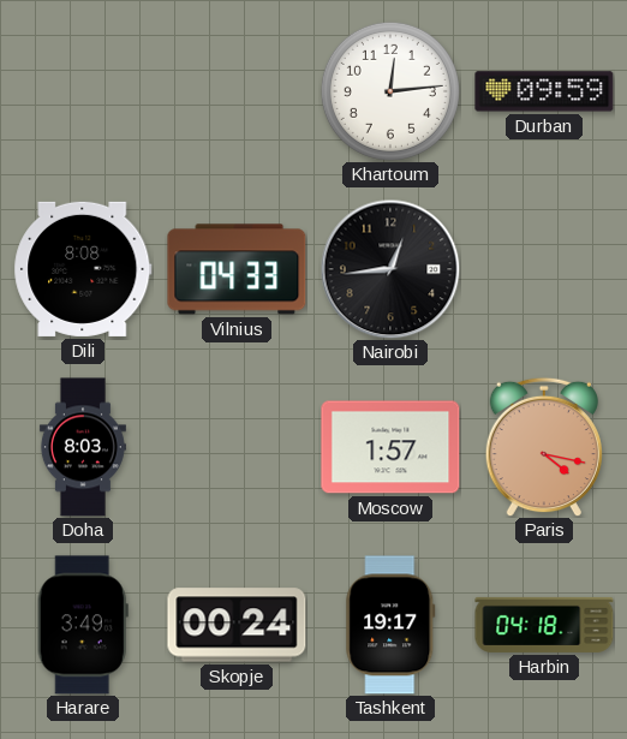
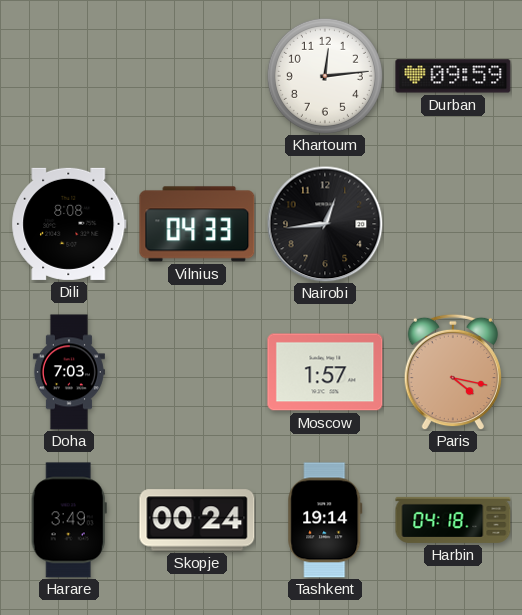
Doha: 8:03 -> 7:03
Tashkent: 19:17 -> 19:14
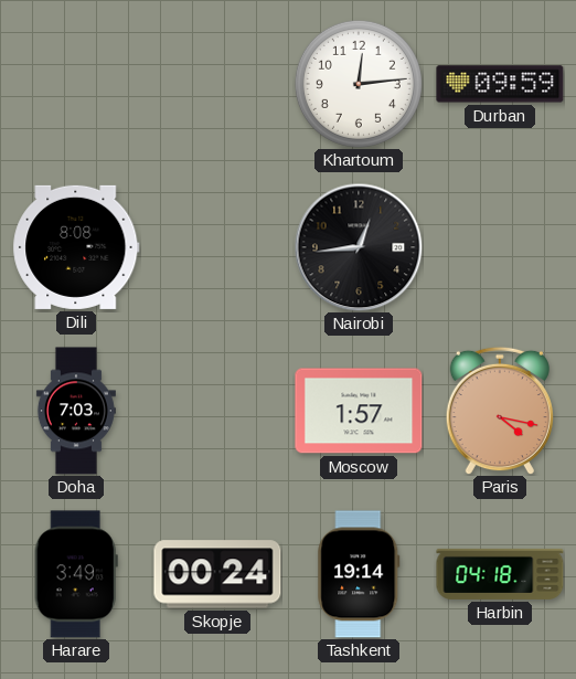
Vilnius: 04:33 -> none
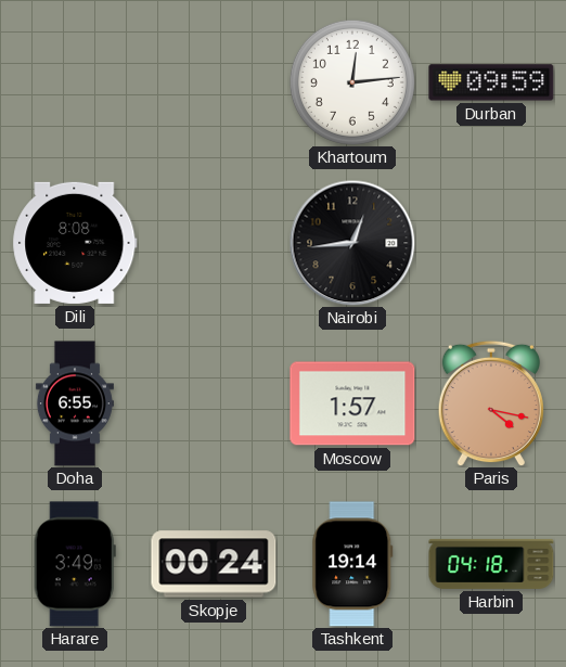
Doha: 7:03 -> 6:55
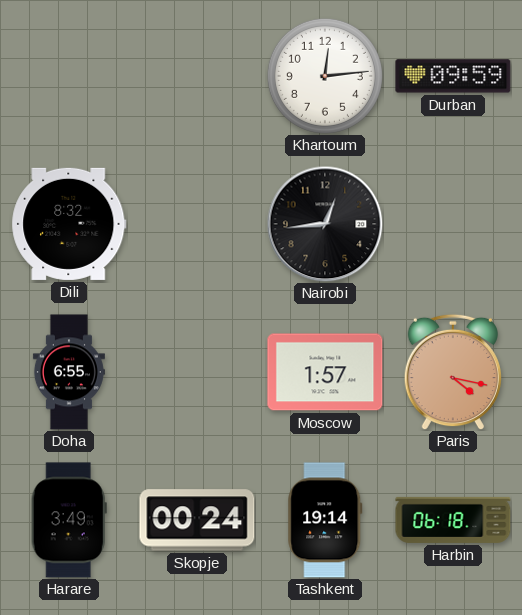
Dili: 8:08 -> 8:32
Harbin: 04:18 -> 06:18
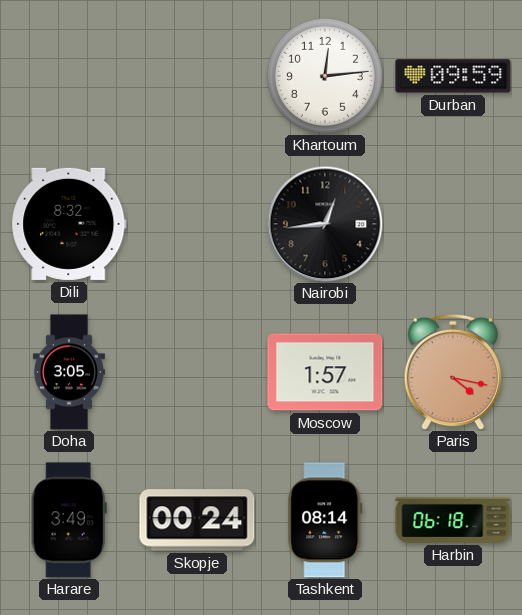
Doha: 6:55 -> 3:05
Tashkent: 19:14 -> 08:14
